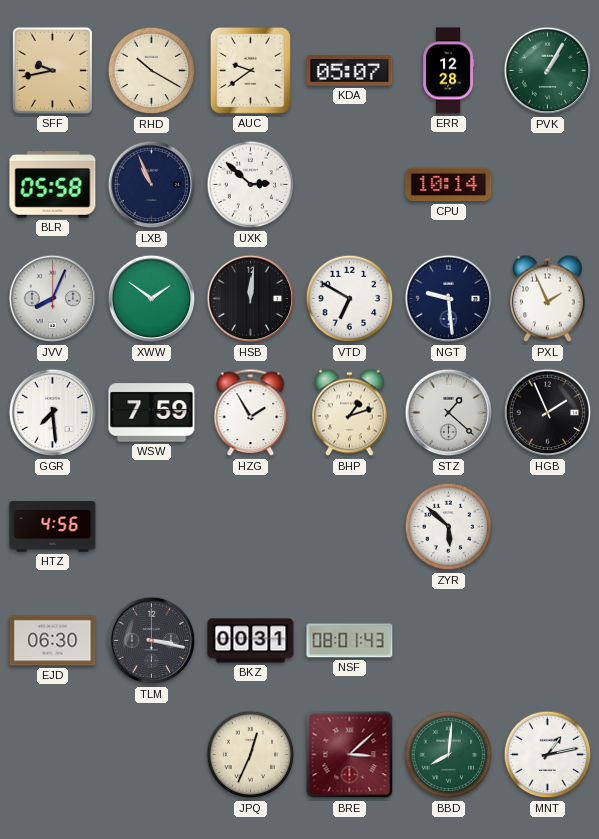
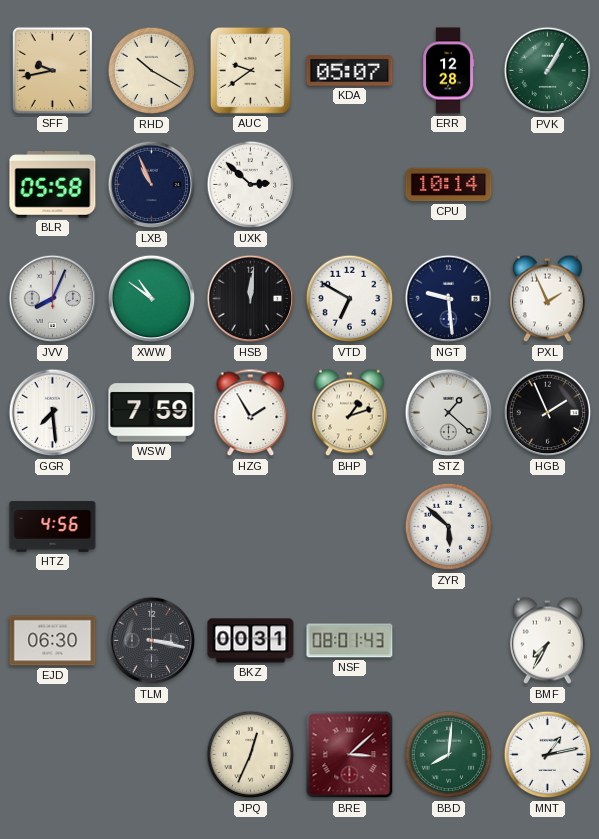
XWW: 1:51 -> 10:51
BMF: none -> 7:35
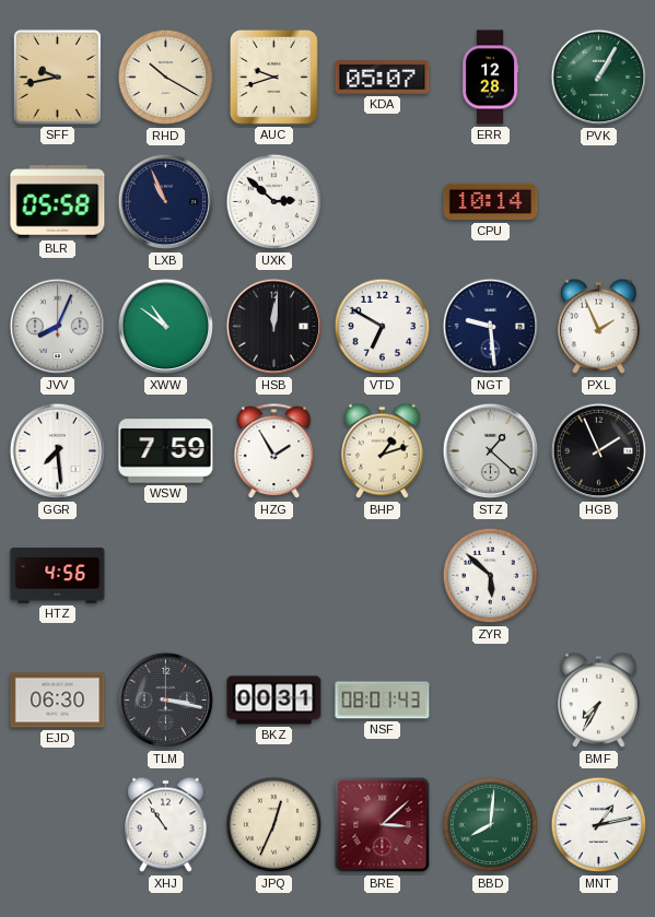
AUC: 9:39 -> 9:42
XHJ: none -> 10:54
